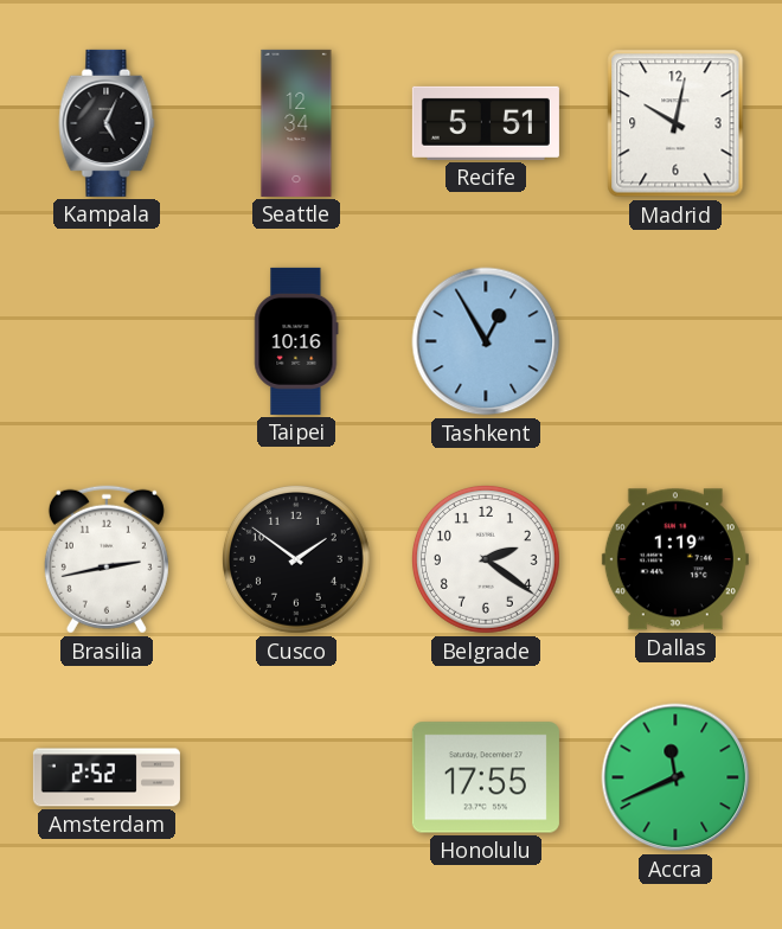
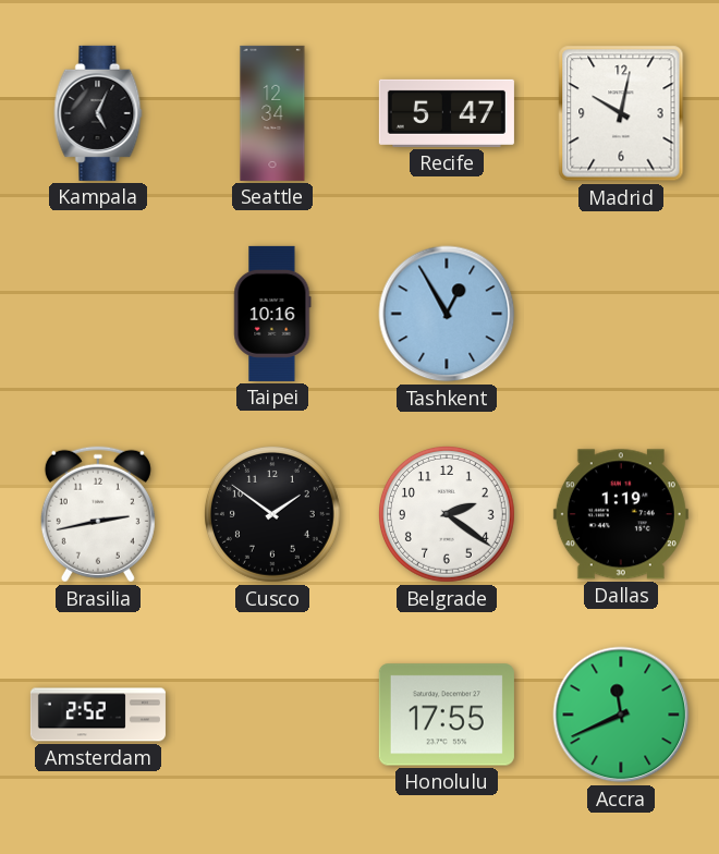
Recife: 5:51 -> 5:47
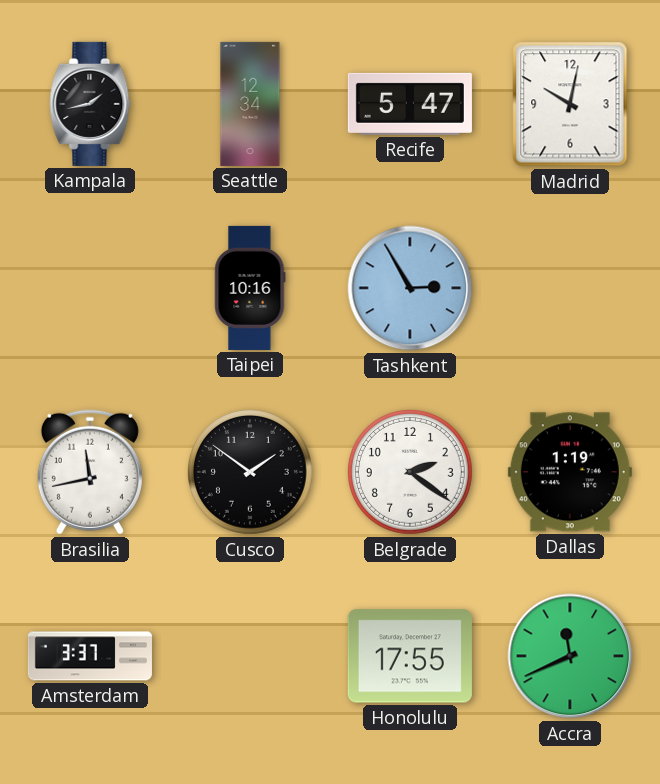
Kampala: 5:04 -> 1:43
Tashkent: 12:55 -> 2:55
Brasilia: 2:43 -> 11:43
Amsterdam: 2:52 -> 3:37
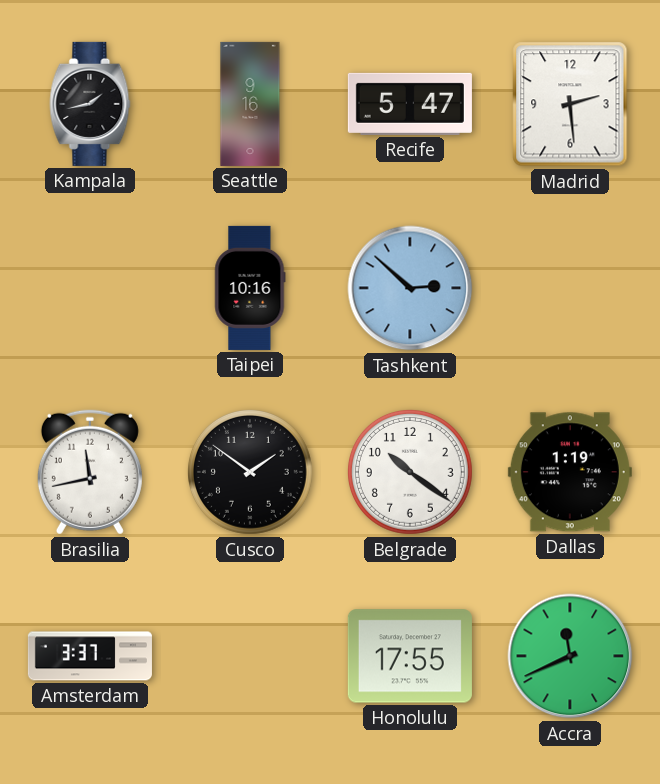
Seattle: 12:34 -> 9:16
Madrid: 10:02 -> 2:29
Tashkent: 2:55 -> 2:52
Belgrade: 2:21 -> 10:21
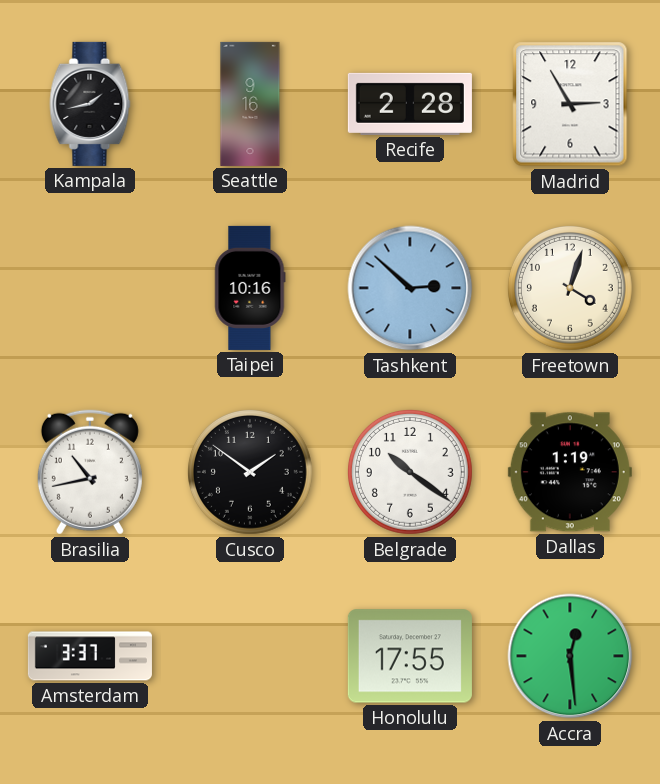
Recife: 5:47 -> 2:28
Madrid: 2:29 -> 2:55
Freetown: none -> 4:03
Brasilia: 11:43 -> 10:43
Accra: 11:41 -> 12:29
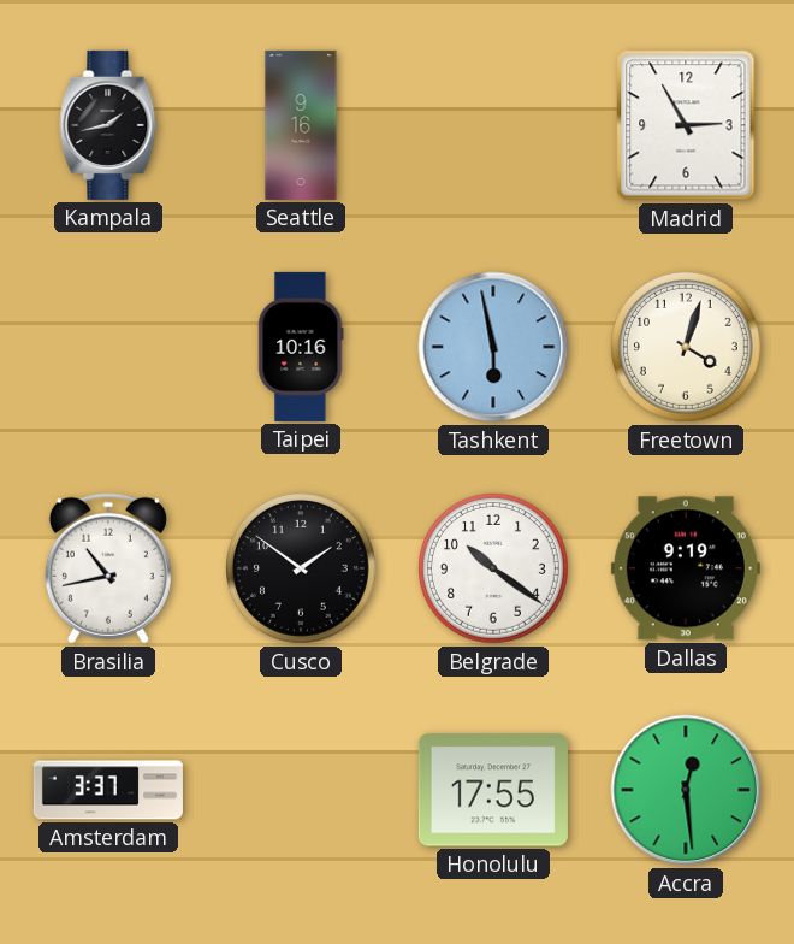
Recife: 2:28 -> none
Tashkent: 2:52 -> 5:58
Dallas: 1:19 -> 9:19
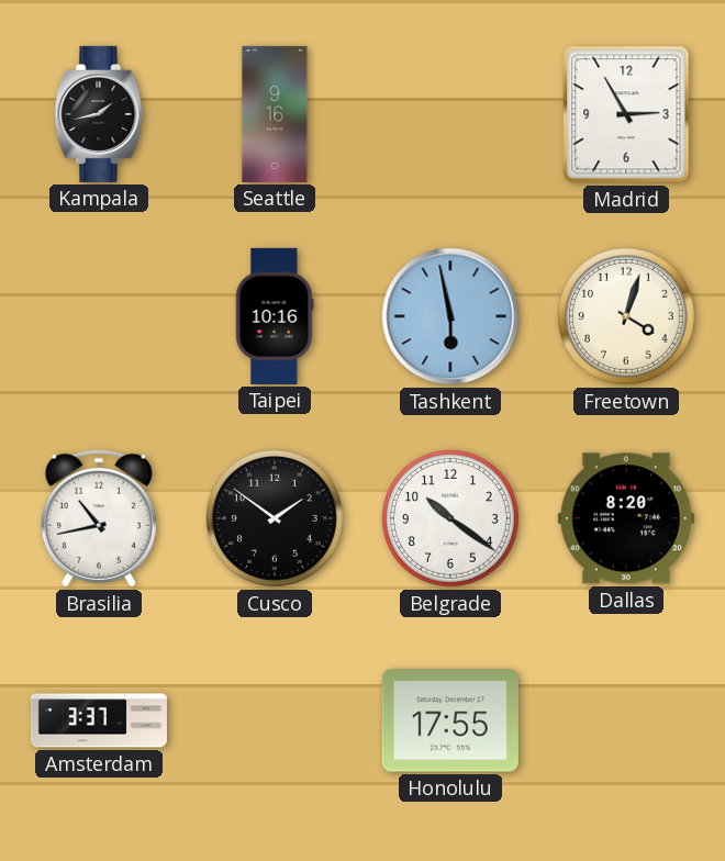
Dallas: 9:19 -> 8:20
Accra: 12:29 -> none
